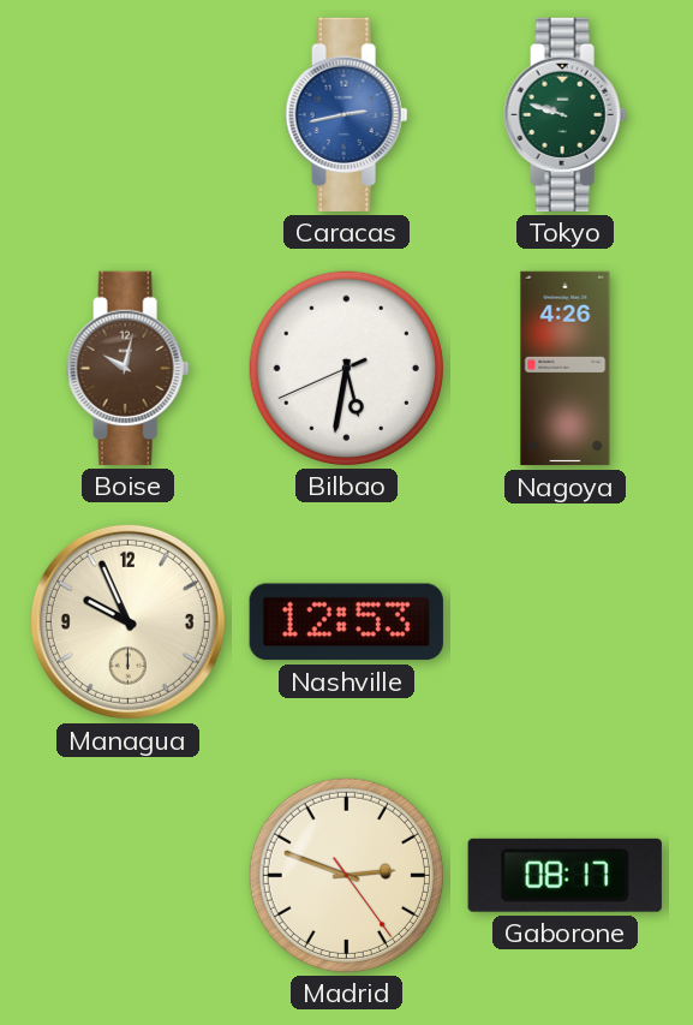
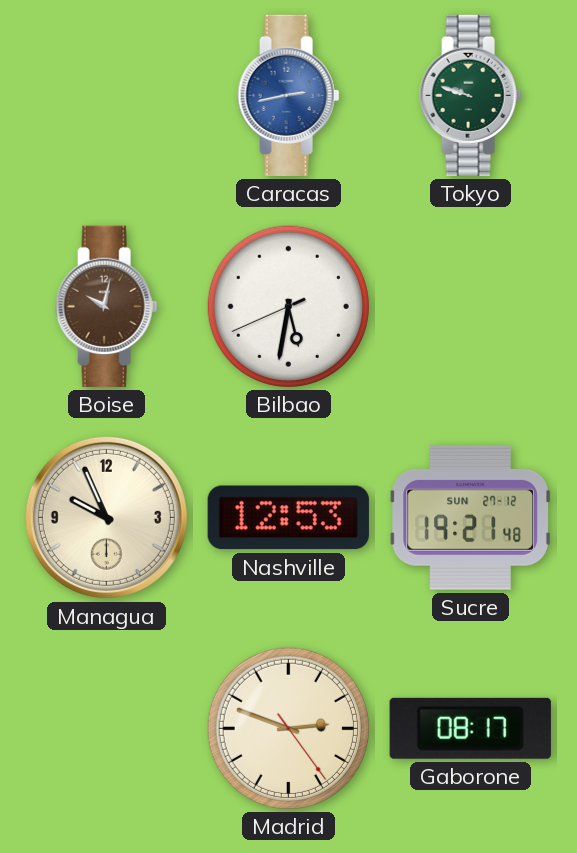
Nagoya: 4:26 -> none
Sucre: none -> 19:21
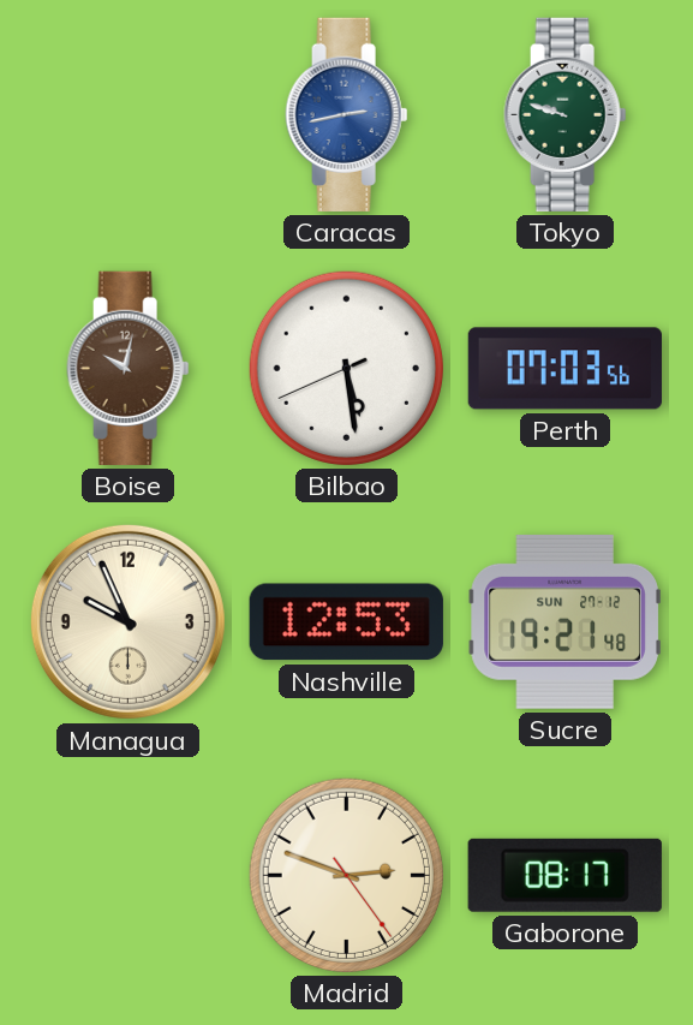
Bilbao: 5:31 -> 5:28
Perth: none -> 07:03
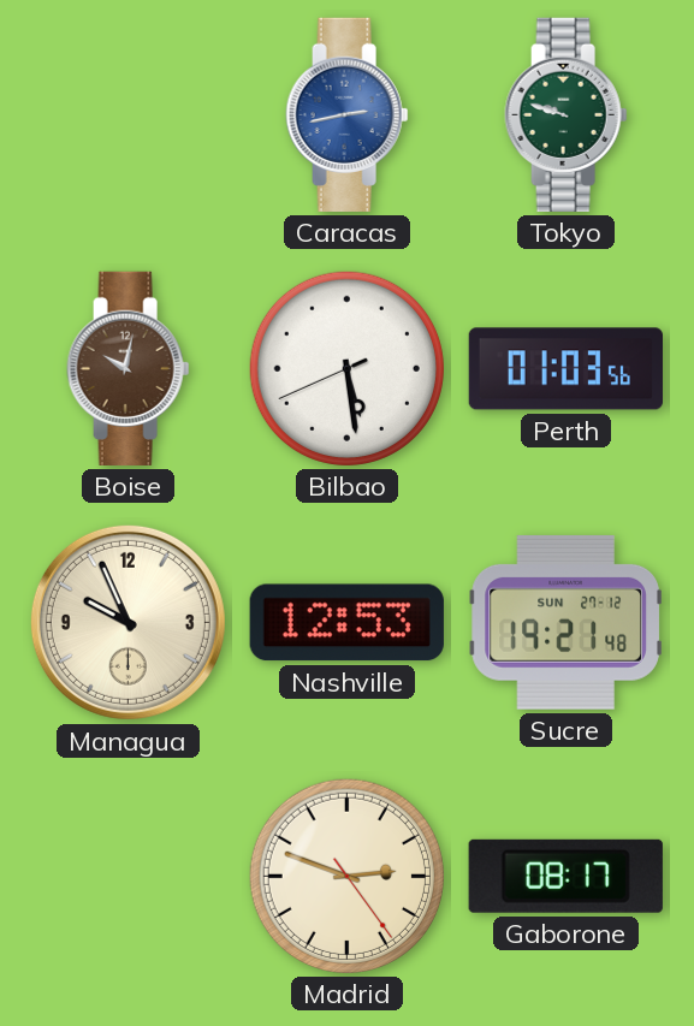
Perth: 07:03 -> 01:03
